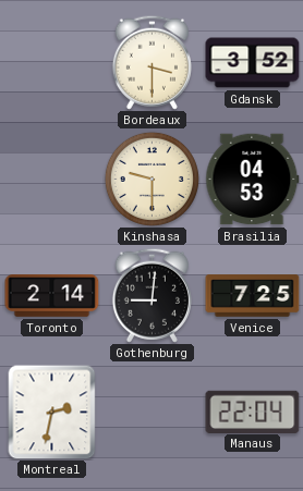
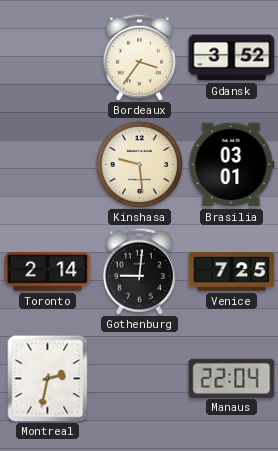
Bordeaux: 3:30 -> 3:36
Kinshasa: 9:30 -> 9:29
Brasilia: 04:53 -> 03:01
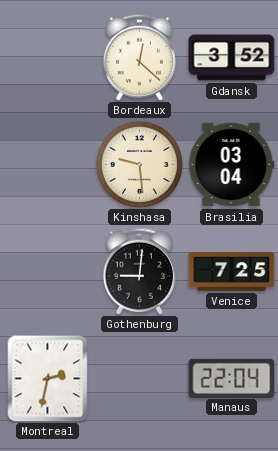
Bordeaux: 3:36 -> 12:22
Brasilia: 03:01 -> 03:04
Toronto: 2:14 -> none
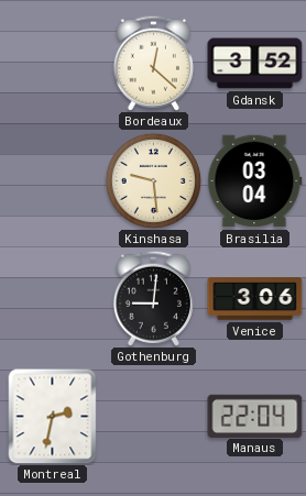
Venice: 7:25 -> 3:06
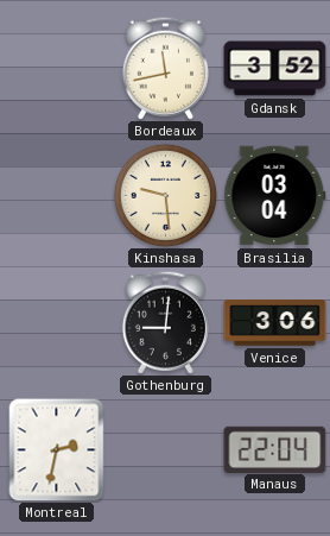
Bordeaux: 12:22 -> 11:43
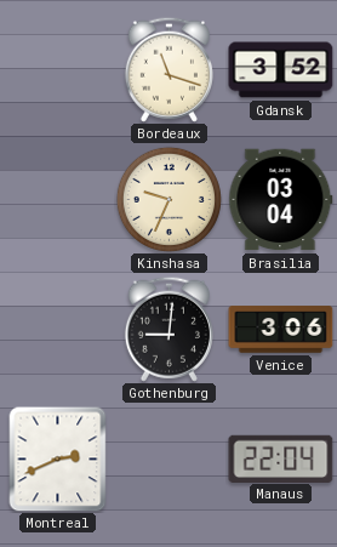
Bordeaux: 11:43 -> 11:18
Kinshasa: 9:29 -> 9:34
Montreal: 2:32 -> 2:41
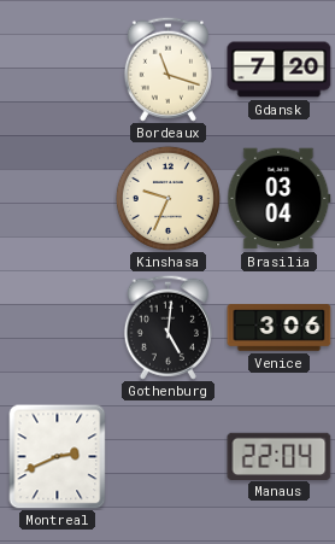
Gdansk: 3:52 -> 7:20
Gothenburg: 9:01 -> 5:01
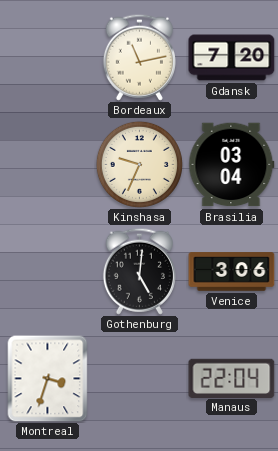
Bordeaux: 11:18 -> 11:13
Montreal: 2:41 -> 3:33
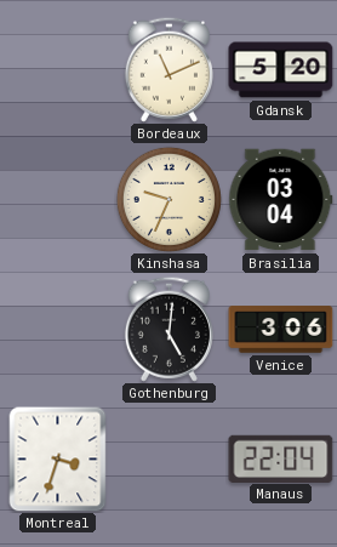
Bordeaux: 11:13 -> 11:11
Gdansk: 7:20 -> 5:20
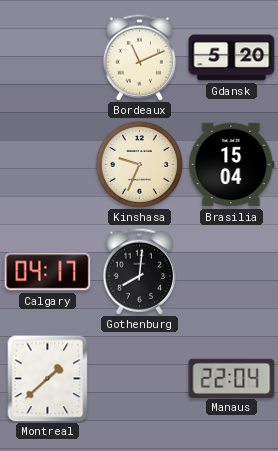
Brasilia: 03:04 -> 15:04
Calgary: none -> 04:17
Gothenburg: 5:01 -> 8:01
Venice: 3:06 -> none
Montreal: 3:33 -> 1:38
